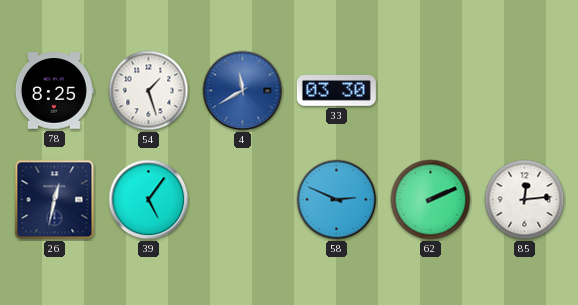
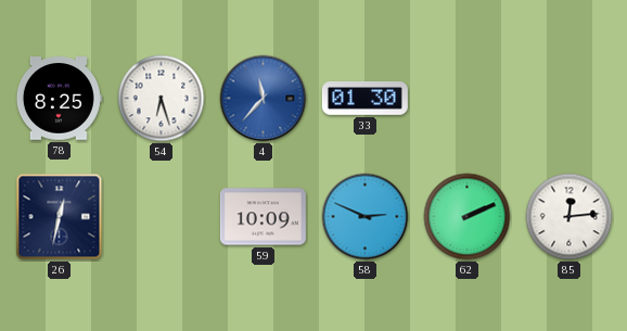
54: 1:27 -> 6:27
4: 11:40 -> 11:37
33: 03:30 -> 01:30
39: 5:06 -> none
59: none -> 10:09
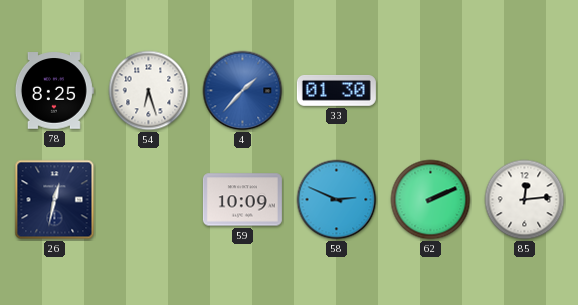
4: 11:37 -> 1:37
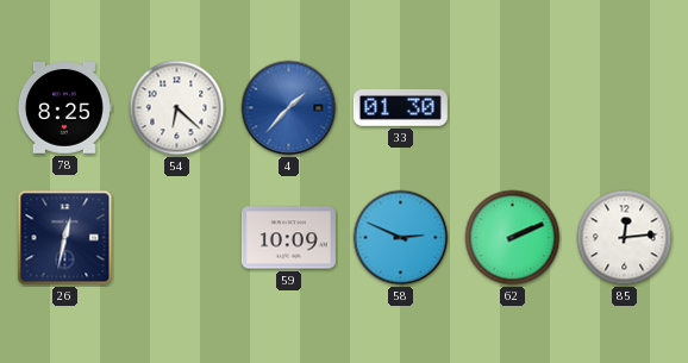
54: 6:27 -> 6:22
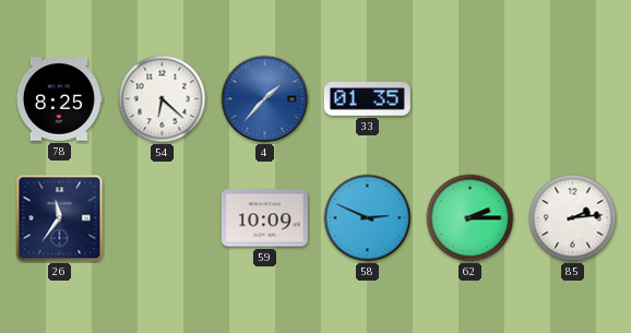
33: 01:30 -> 01:35
26: 12:32 -> 11:36
62: 2:11 -> 2:15
85: 12:14 -> 2:14
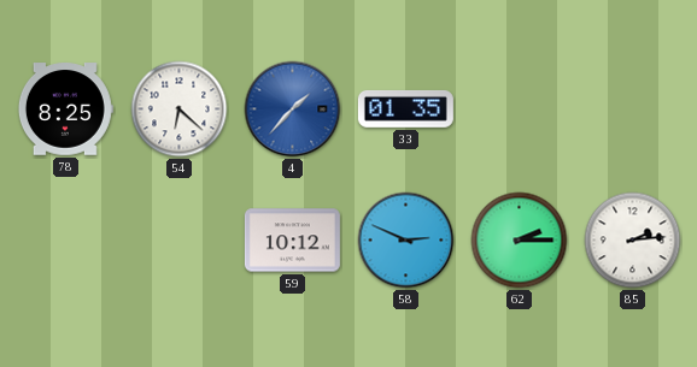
26: 11:36 -> none
59: 10:09 -> 10:12
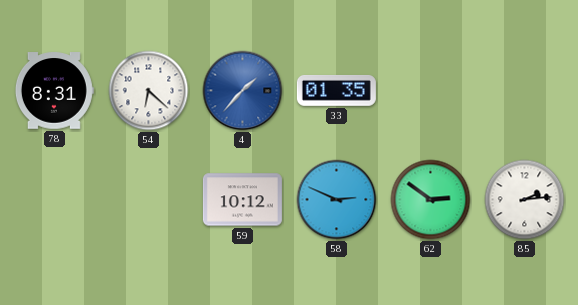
78: 8:25 -> 8:31
62: 2:15 -> 2:51
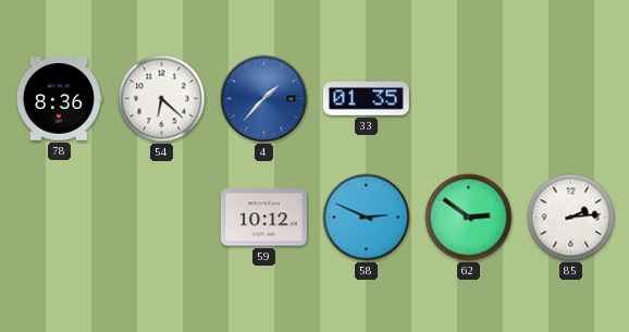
78: 8:31 -> 8:36
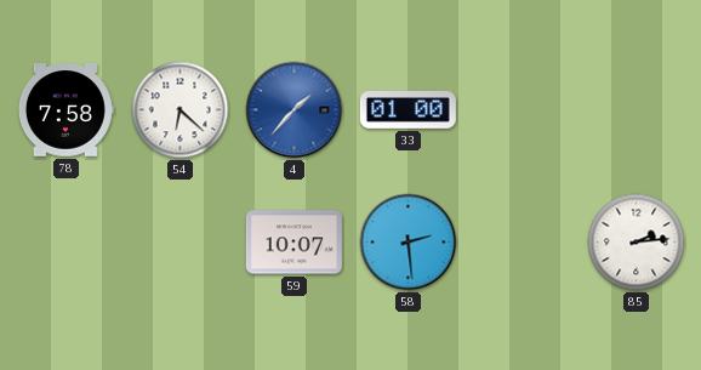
78: 8:36 -> 7:58
33: 01:35 -> 01:00
59: 10:12 -> 10:07
58: 2:49 -> 2:29
62: 2:51 -> none
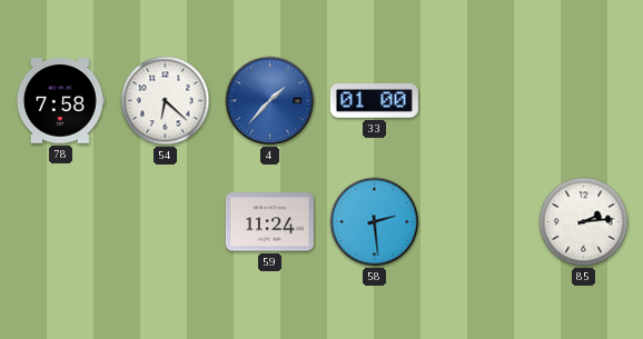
59: 10:07 -> 11:24
